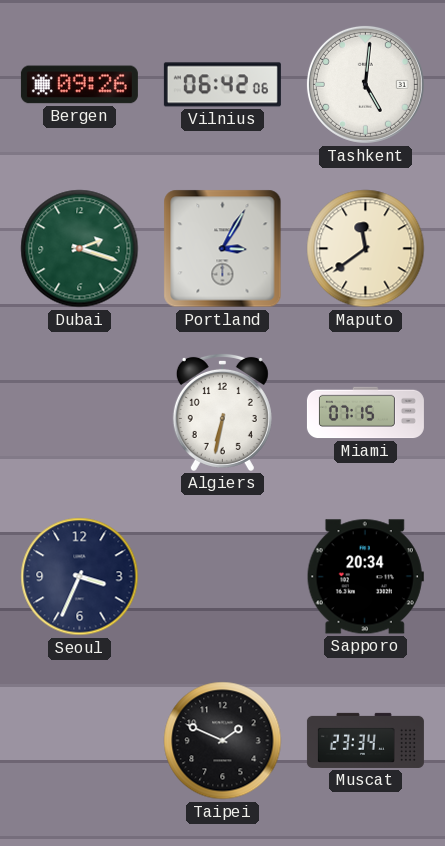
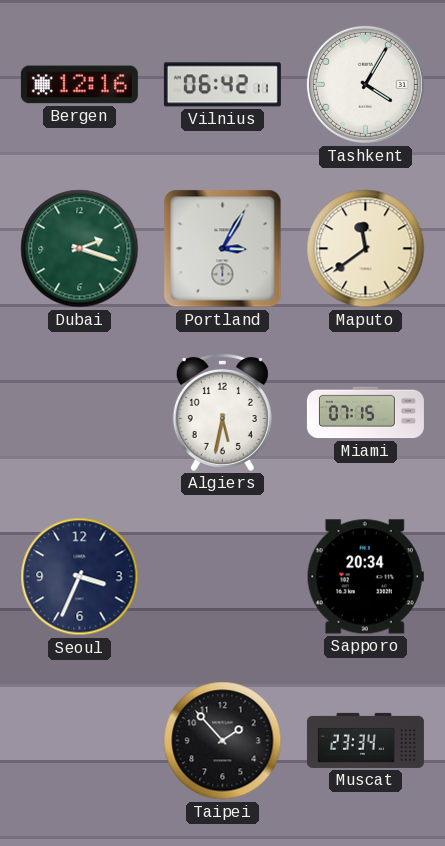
Bergen: 09:26 -> 12:16
Vilnius: 06:42:06 -> 06:42:11
Tashkent: 5:01 -> 4:05
Algiers: 6:32 -> 5:32
Taipei: 1:49 -> 1:53
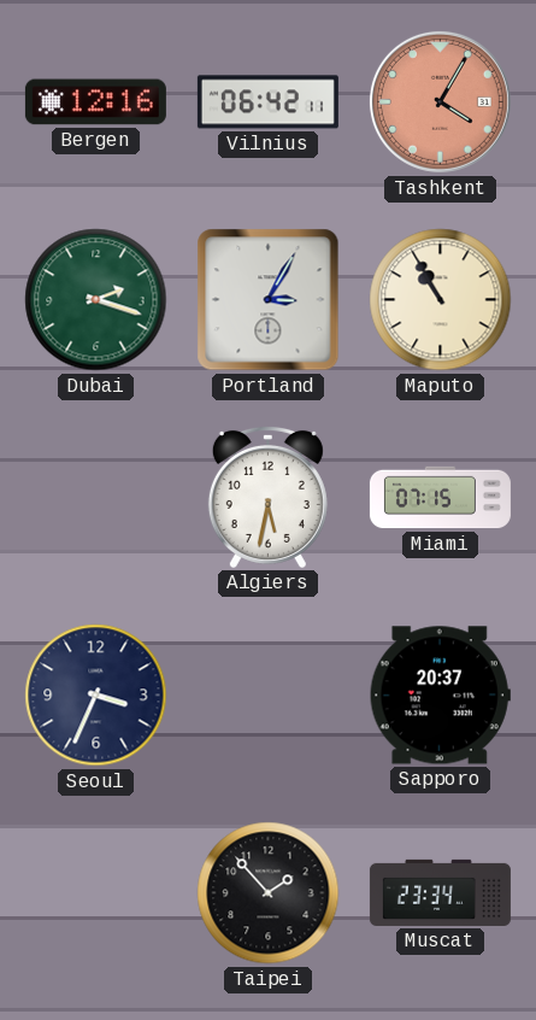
Tashkent dial: white -> salmon
Maputo: 11:39 -> 10:55
Sapporo: 20:34 -> 20:37
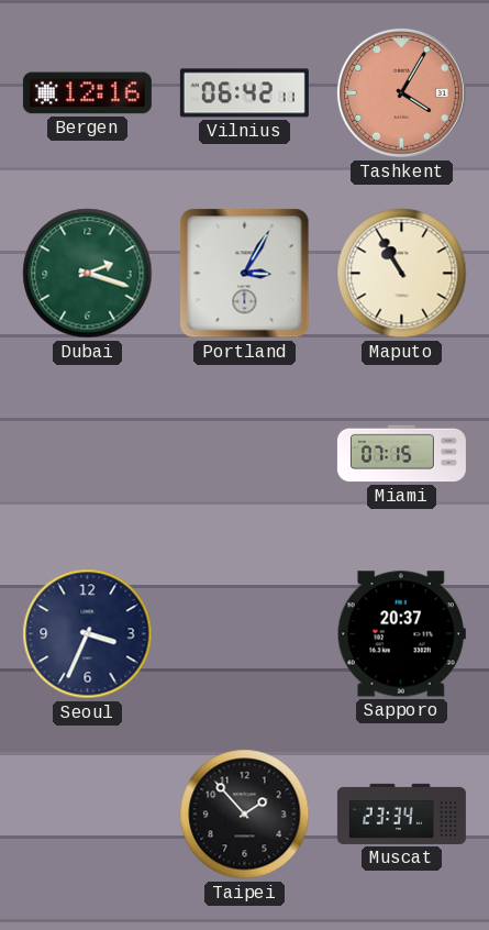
Algiers: 5:32 -> none
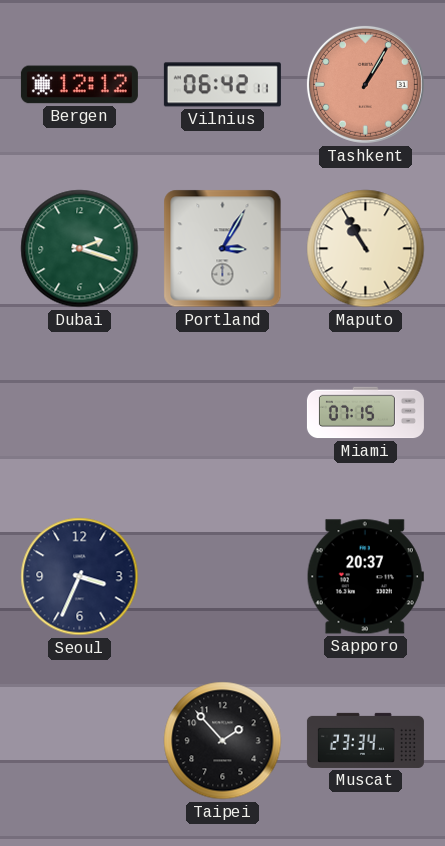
Bergen: 12:16 -> 12:12
Tashkent: 4:05 -> 1:05
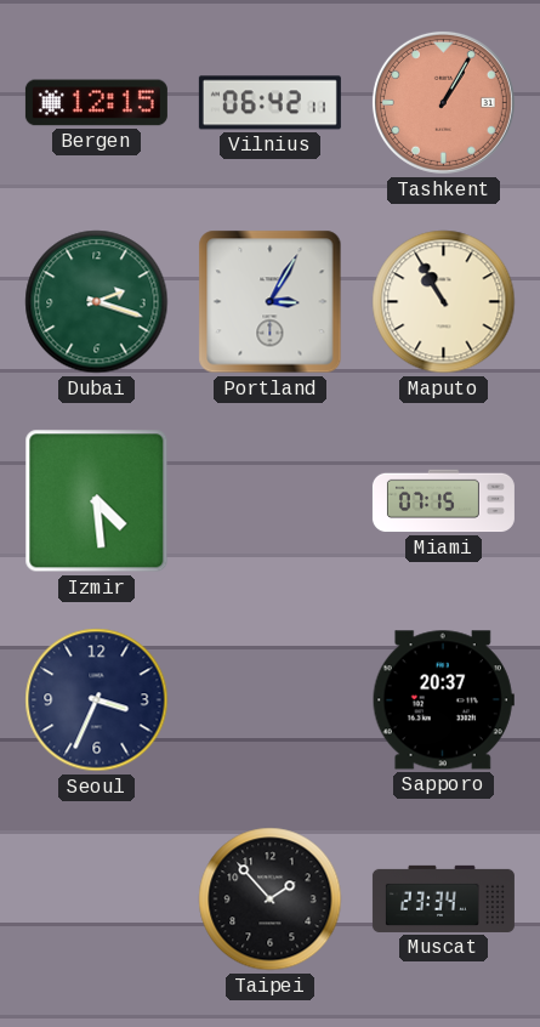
Bergen: 12:12 -> 12:15
Izmir: none -> 4:29
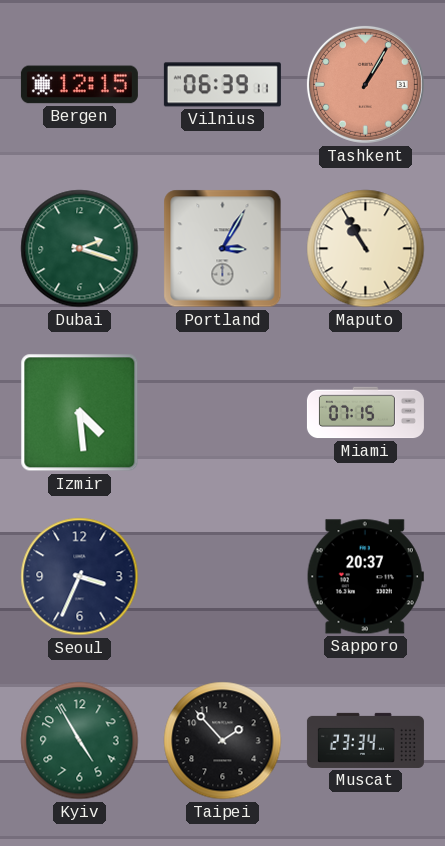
Vilnius: 06:42 -> 06:39
Kyiv: none -> 4:55
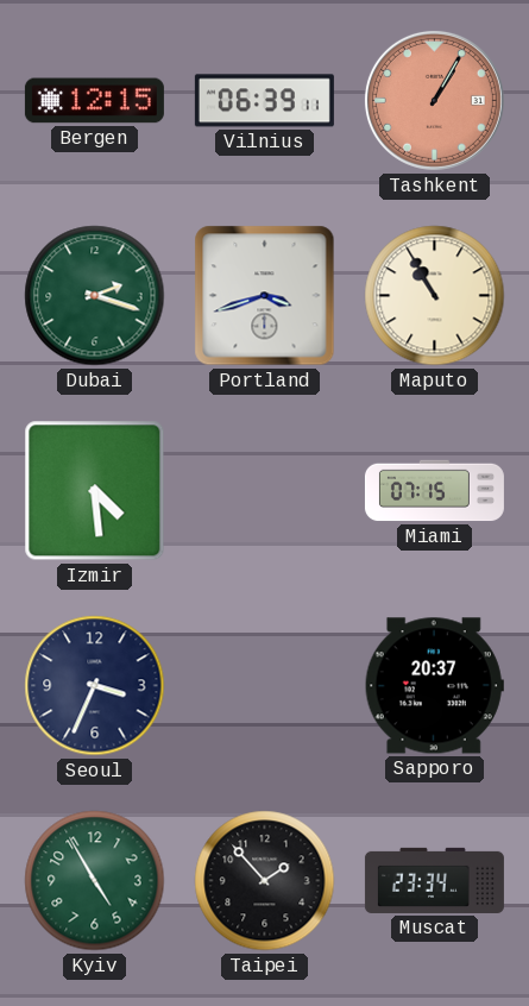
Portland: 3:05 -> 3:42
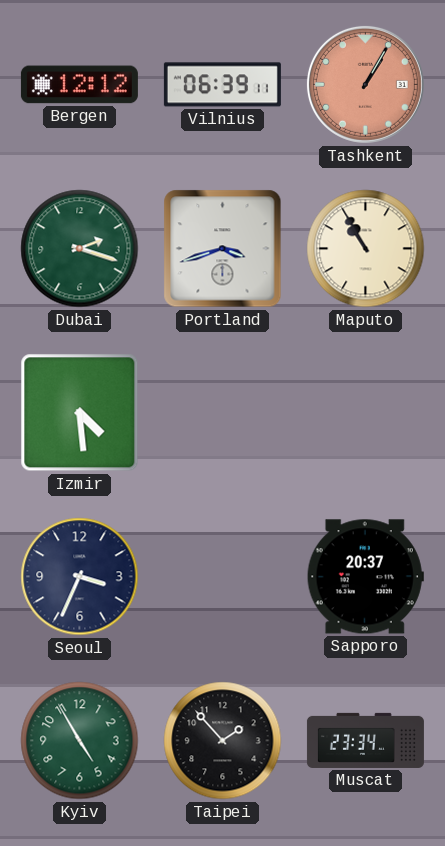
Bergen: 12:15 -> 12:12
Miami: 07:15 -> none
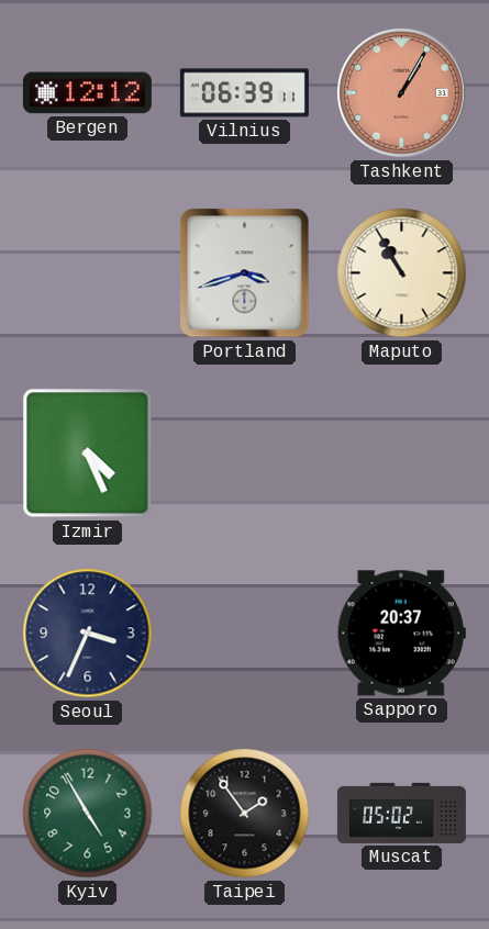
Dubai: 2:18 -> none
Izmir: 4:29 -> 4:26
Taipei: 1:53 -> 1:54
Muscat: 23:34 -> 05:02
